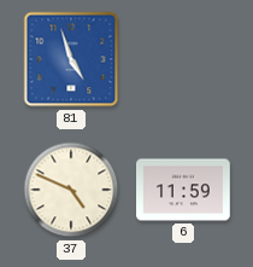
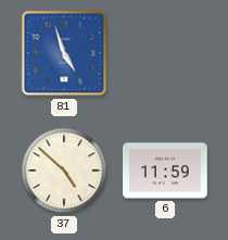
37: 4:49 -> 4:52
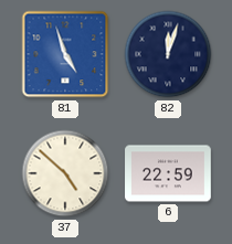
82: none -> 12:03
6: 11:59 -> 22:59
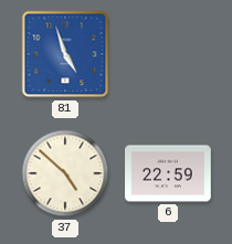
82: 12:03 -> none
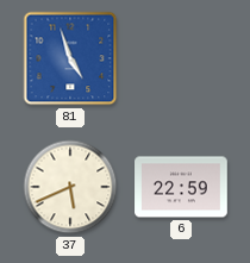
37: 4:52 -> 5:41
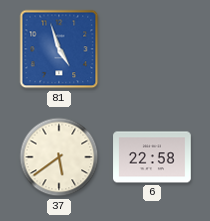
37: 5:41 -> 5:39
6: 22:59 -> 22:58
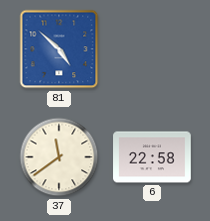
81: 4:57 -> 4:52
37: 5:39 -> 11:39
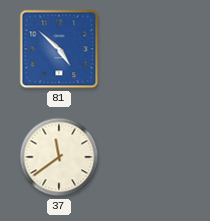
6: 22:58 -> none
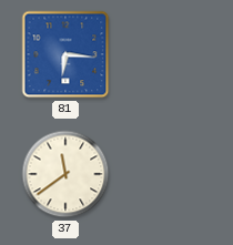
81: 4:52 -> 6:16
